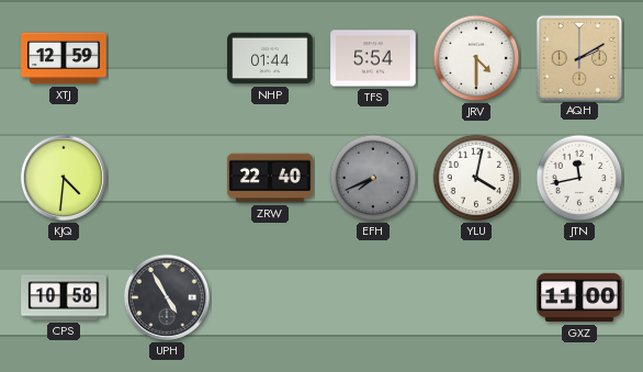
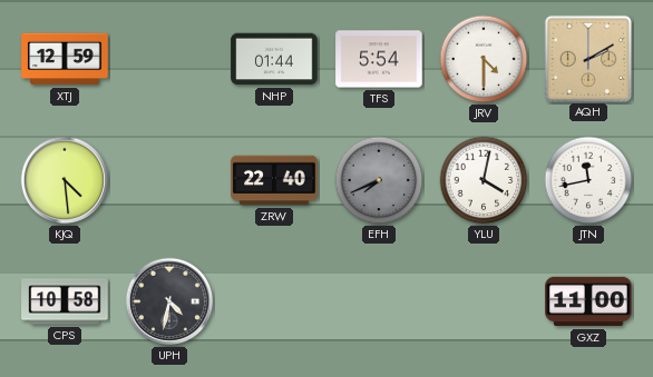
KJQ: 4:31 -> 4:29
UPH: 4:55 -> 4:32
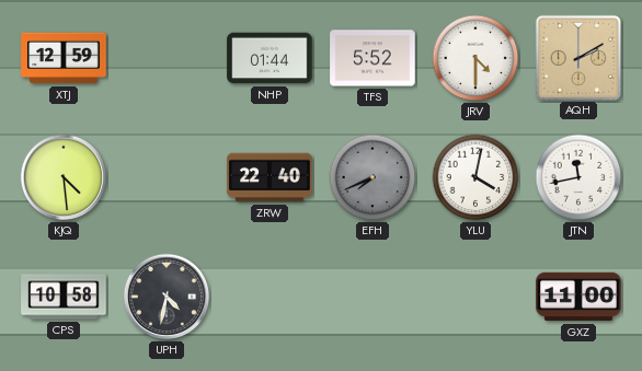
TFS: 5:54 -> 5:52
